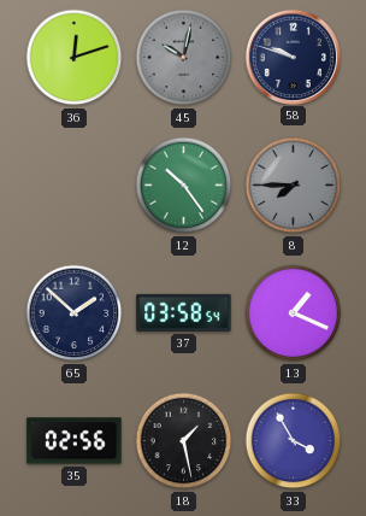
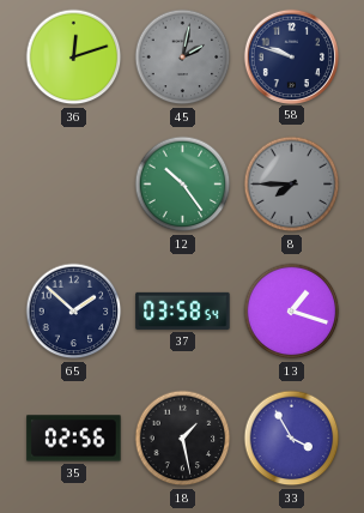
45: 10:02 -> 2:02
13: 1:19 -> 1:18
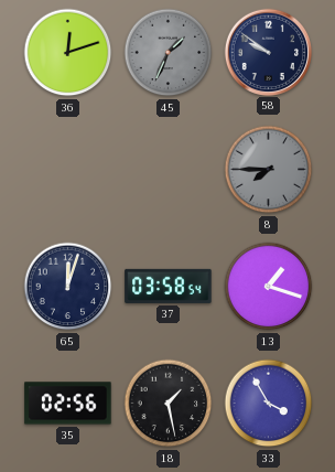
45: 2:02 -> 1:34
58: 9:48 -> 9:51
12: 10:24 -> none
65: 1:52 -> 12:03
